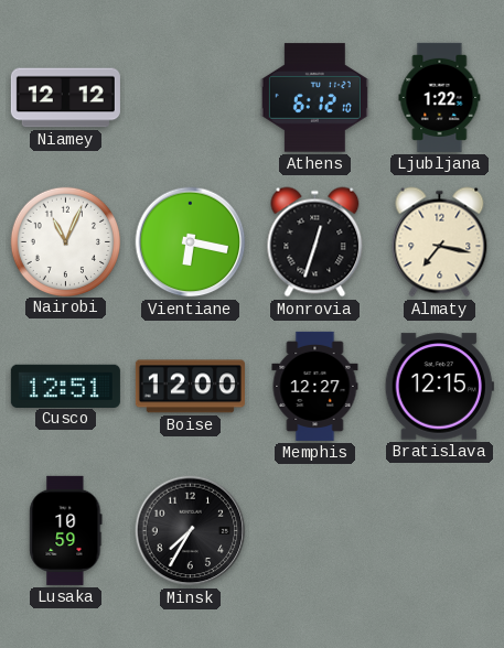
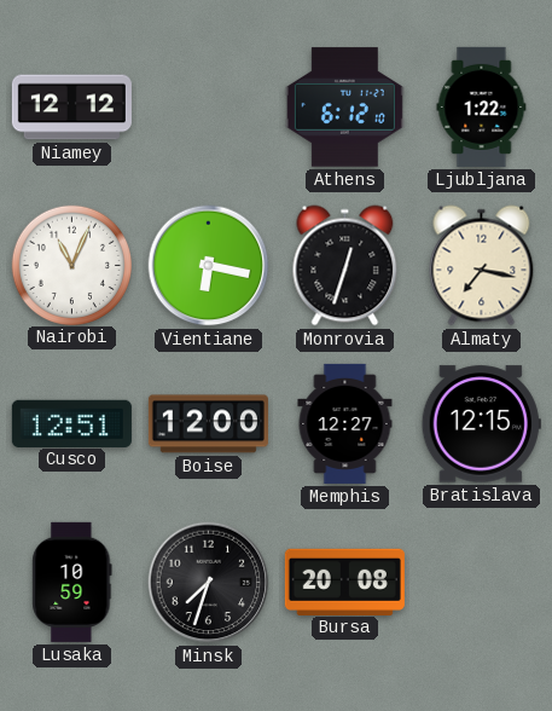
Minsk: 7:35 -> 7:33
Bursa: none -> 20:08
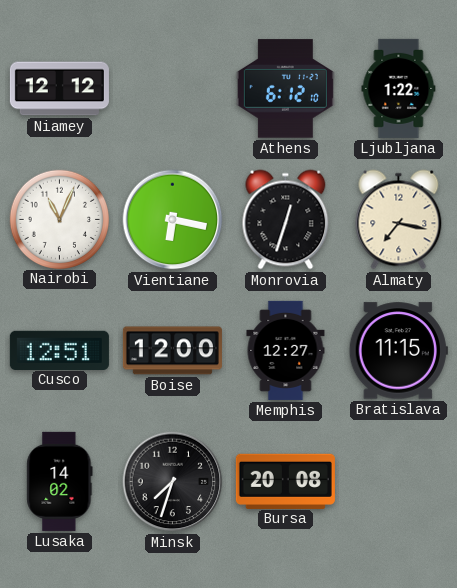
Bratislava: 12:15 -> 11:15
Lusaka: 10:59 -> 14:02
